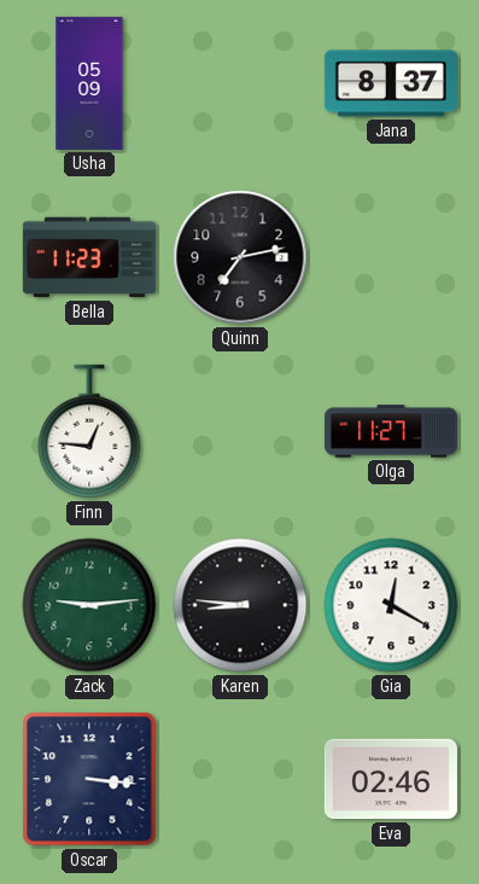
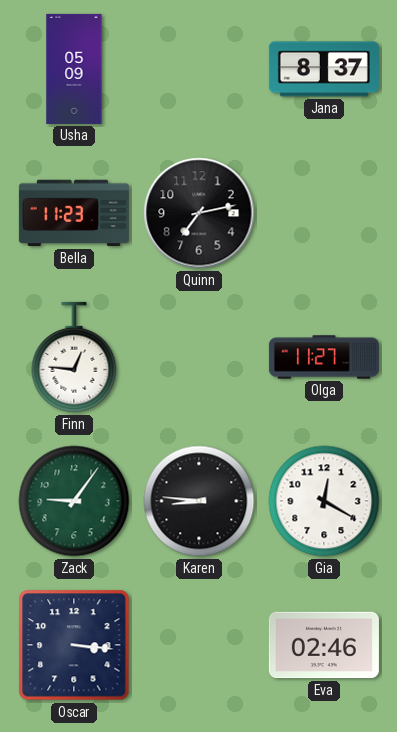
Zack: 9:14 -> 9:06
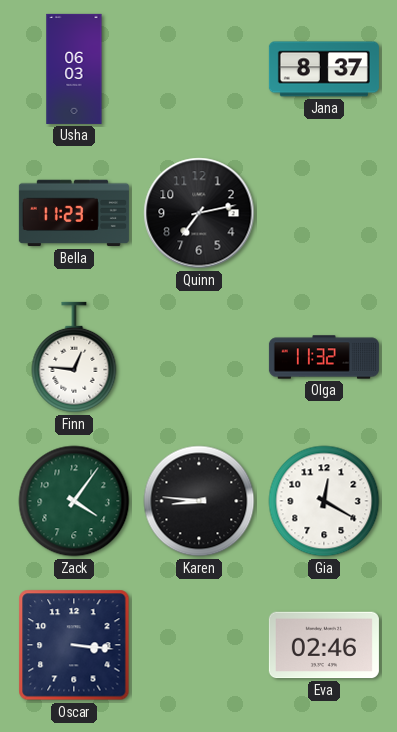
Usha: 05:09 -> 06:03
Olga: 11:27 -> 11:32
Zack: 9:06 -> 4:06
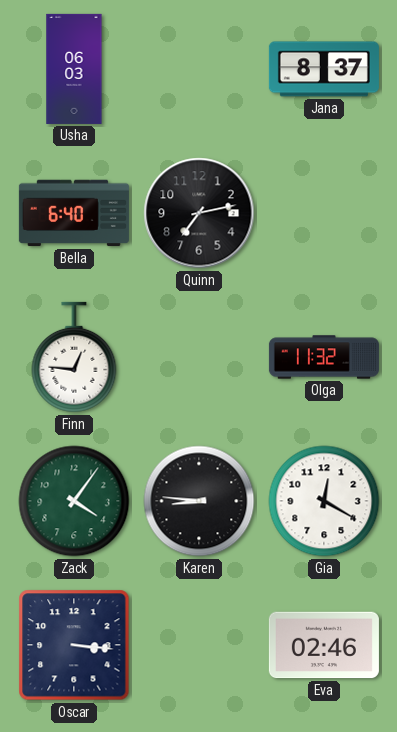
Bella: 11:23 -> 6:40
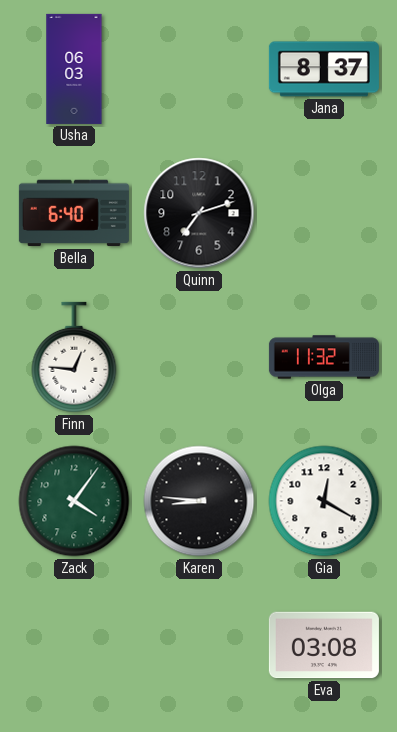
Quinn: 7:13 -> 7:12
Oscar: 3:16 -> none
Eva: 02:46 -> 03:08
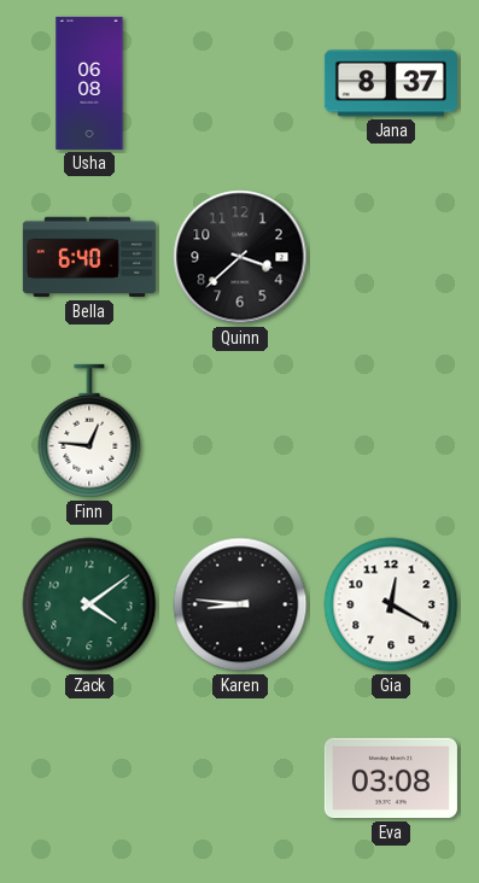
Usha: 06:03 -> 06:08
Quinn: 7:12 -> 3:38
Olga: 11:32 -> none
Zack: 4:06 -> 4:09
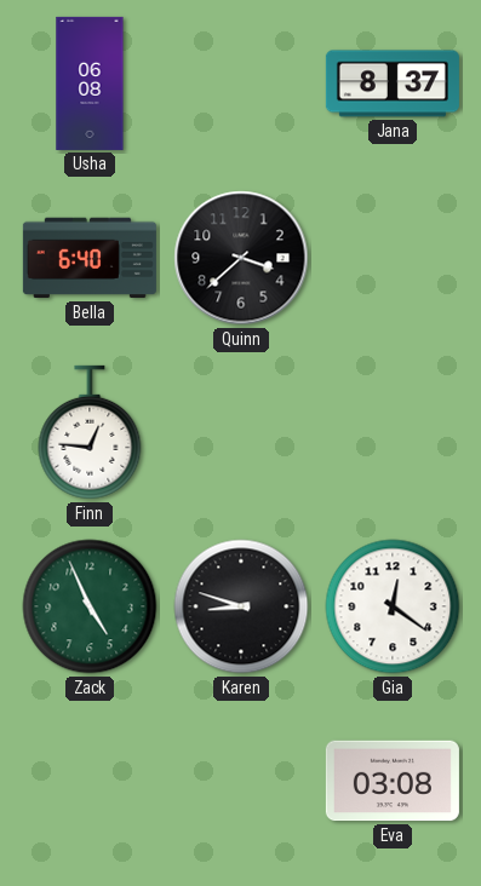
Zack: 4:09 -> 4:56
Karen: 8:46 -> 8:48
Gia: 12:20 -> 12:21
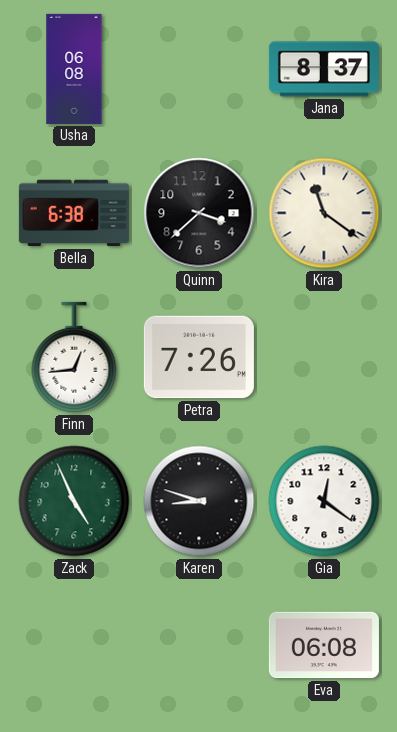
Bella: 6:40 -> 6:38
Kira: none -> 11:21
Finn: 12:46 -> 12:44
Petra: none -> 7:26
Eva: 03:08 -> 06:08
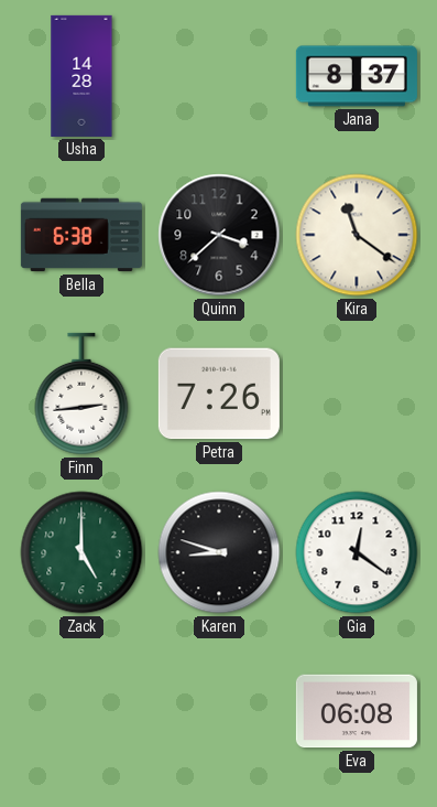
Usha: 06:08 -> 14:28
Finn: 12:44 -> 2:44
Zack: 4:56 -> 5:00
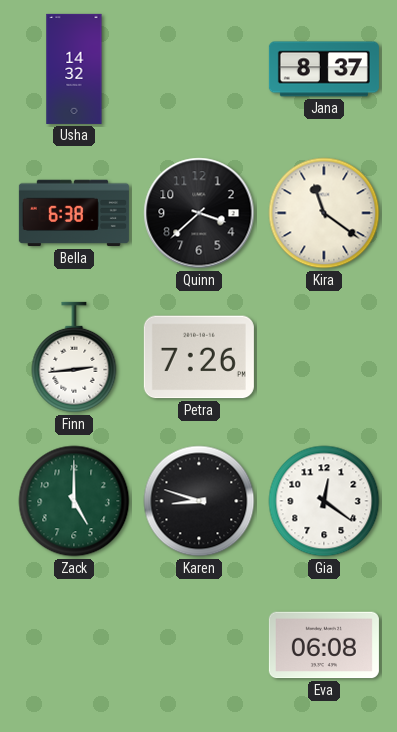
Usha: 14:28 -> 14:32
